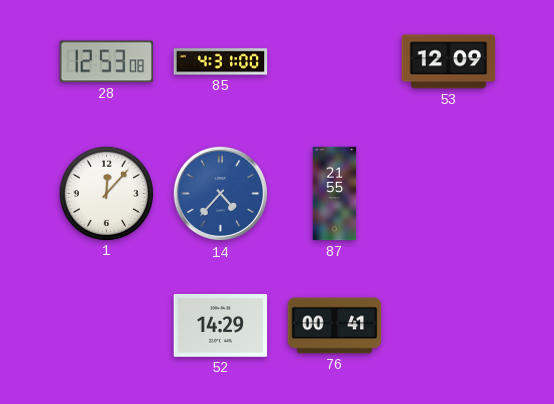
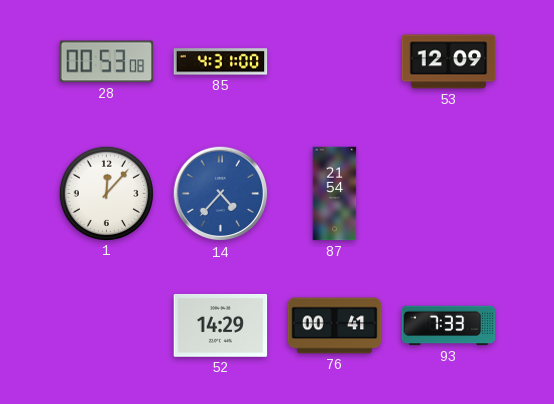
28: 12:53 -> 00:53
87: 21:55 -> 21:54
93: none -> 7:33
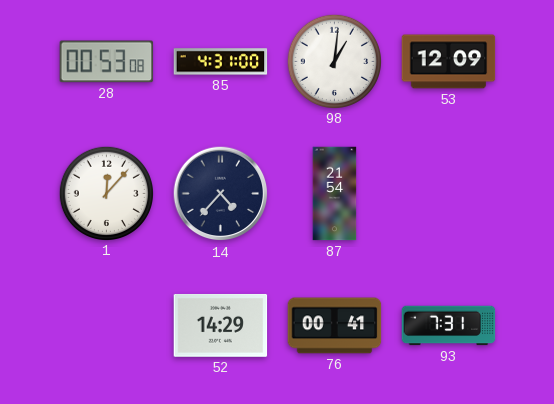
98: none -> 1:01
14 dial: blue -> navy
93: 7:33 -> 7:31
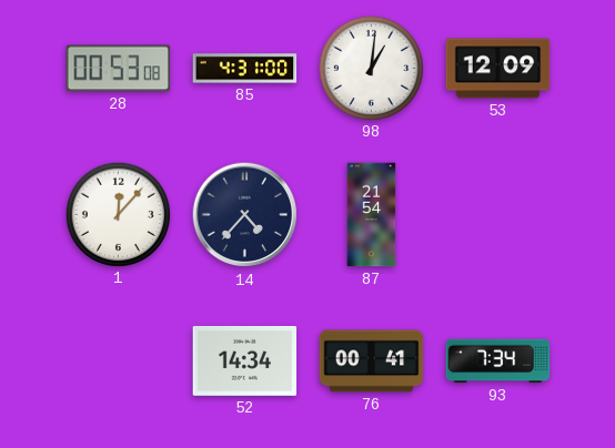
52: 14:29 -> 14:34
93: 7:31 -> 7:34
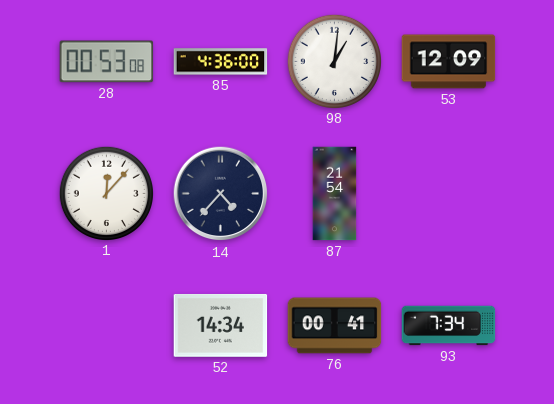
85: 4:31 -> 4:36
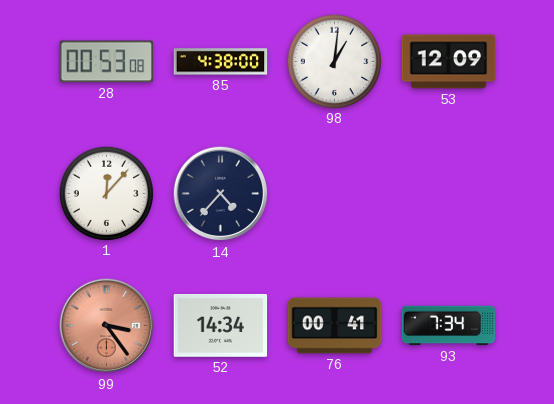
85: 4:36 -> 4:38
87: 21:54 -> none
99: none -> 3:24
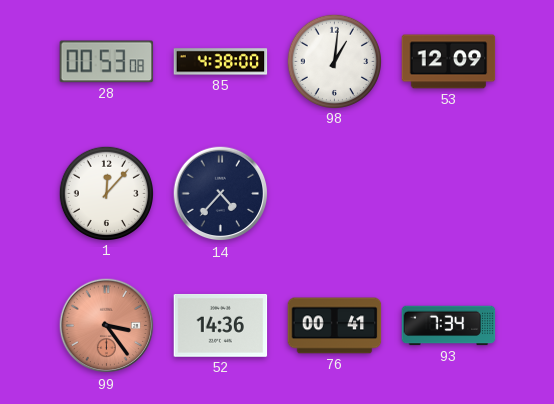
52: 14:34 -> 14:36
